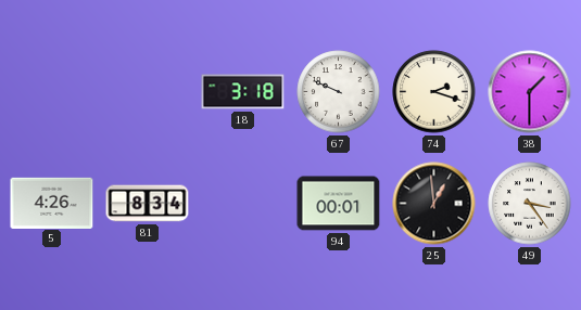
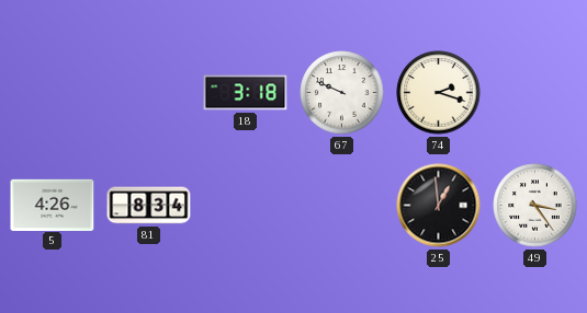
38: 1:30 -> none
94: 00:01 -> none
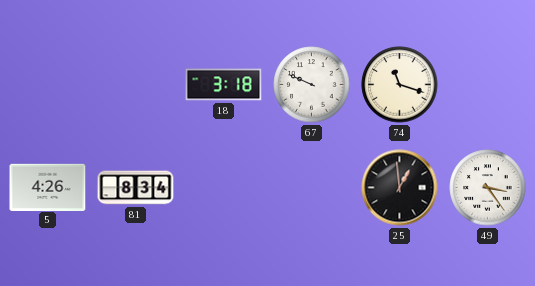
74: 2:18 -> 11:18
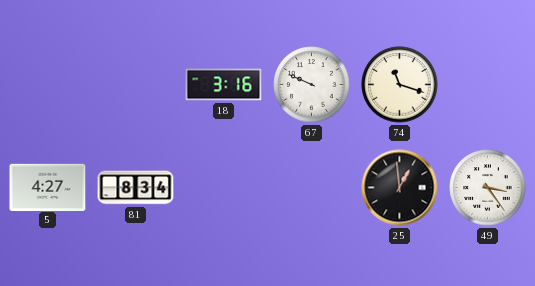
18: 3:18 -> 3:16
5: 4:26 -> 4:27
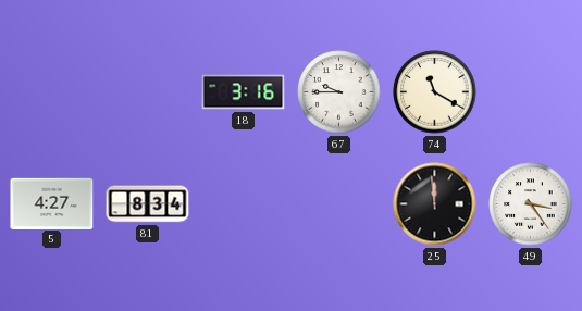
67: 9:49 -> 9:45
74: 11:18 -> 11:20
25: 12:59 -> 11:59
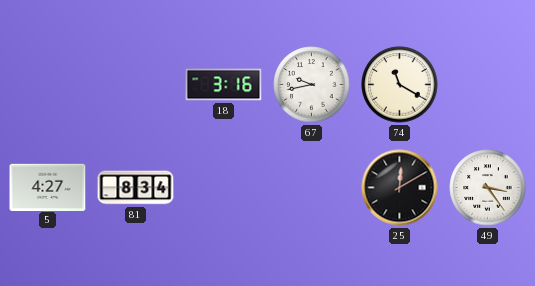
67: 9:45 -> 9:43
25: 11:59 -> 12:10
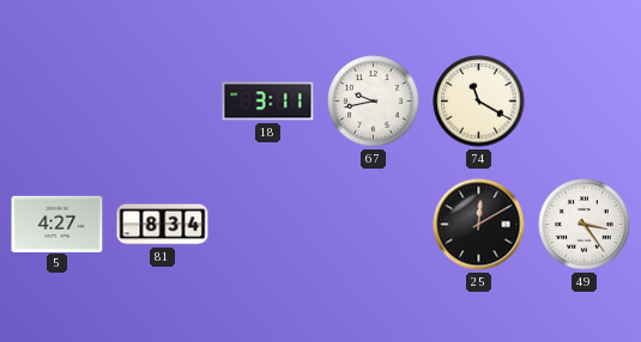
18: 3:16 -> 3:11
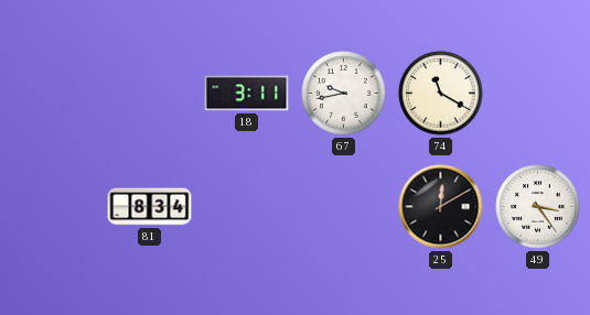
5: 4:27 -> none
